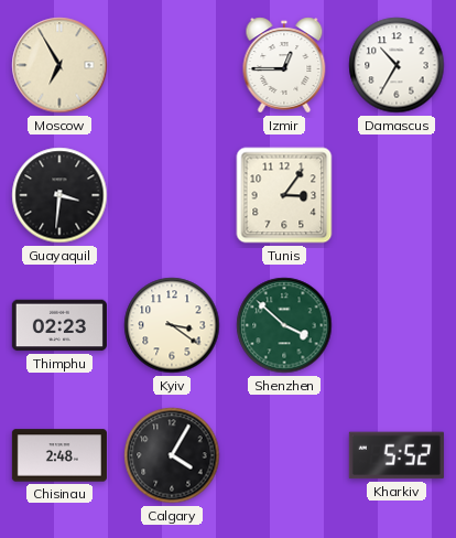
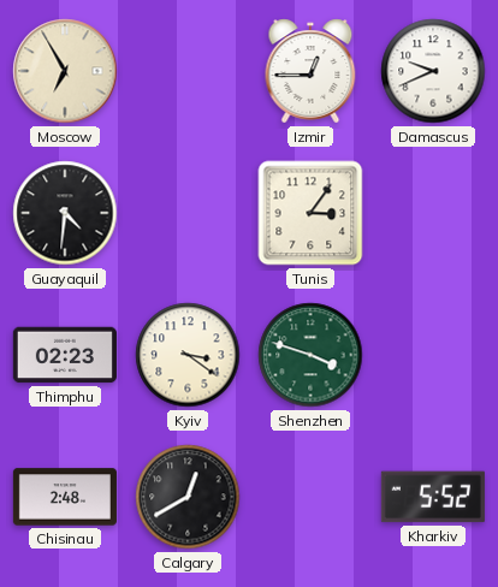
Damascus: 10:35 -> 9:41
Guayaquil: 3:31 -> 4:31
Shenzhen: 3:52 -> 3:48
Calgary: 4:05 -> 12:40
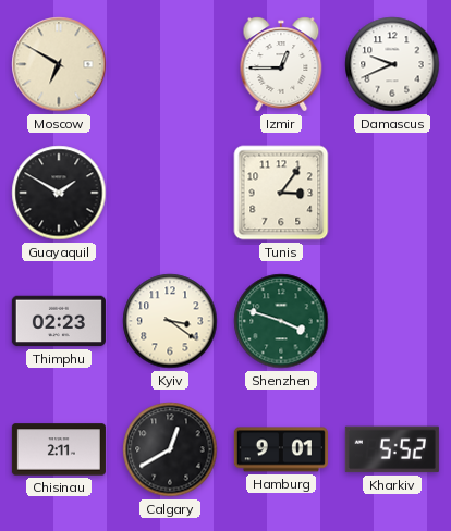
Moscow: 6:55 -> 6:50
Guayaquil: 4:31 -> 1:50
Chisinau: 2:48 -> 2:11
Hamburg: none -> 9:01
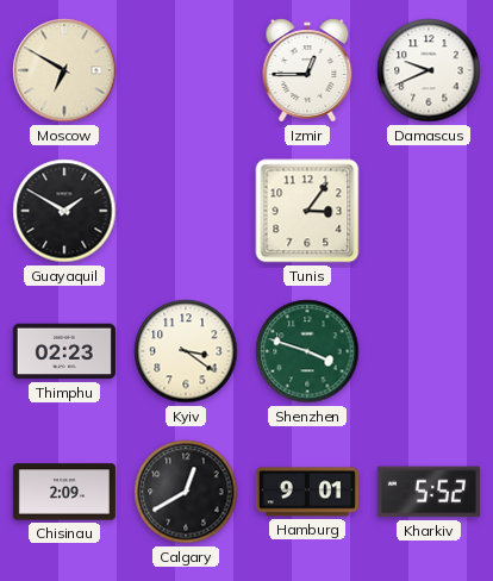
Chisinau: 2:11 -> 2:09
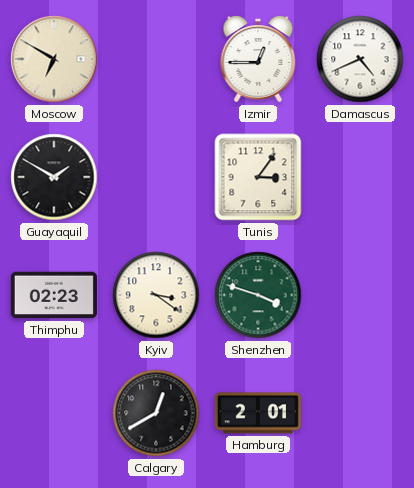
Damascus: 9:41 -> 4:41
Chisinau: 2:09 -> none
Hamburg: 9:01 -> 2:01
Kharkiv: 5:52 -> none
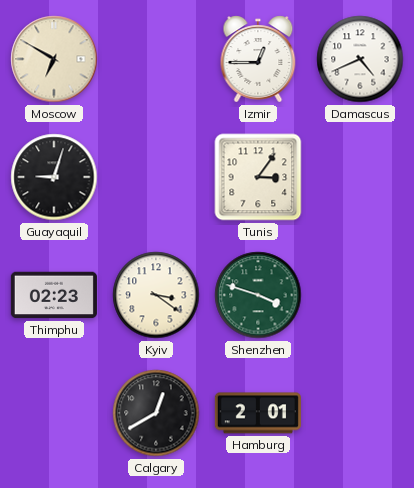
Guayaquil: 1:50 -> 9:03
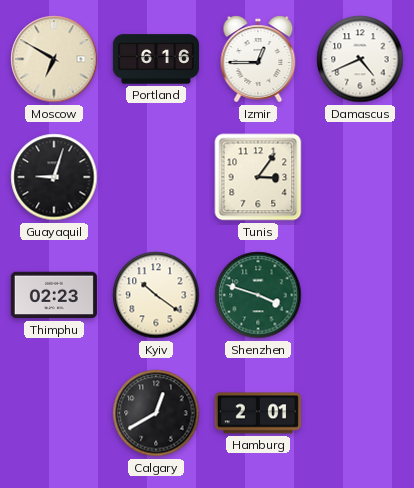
Portland: none -> 6:16
Kyiv: 3:21 -> 10:21
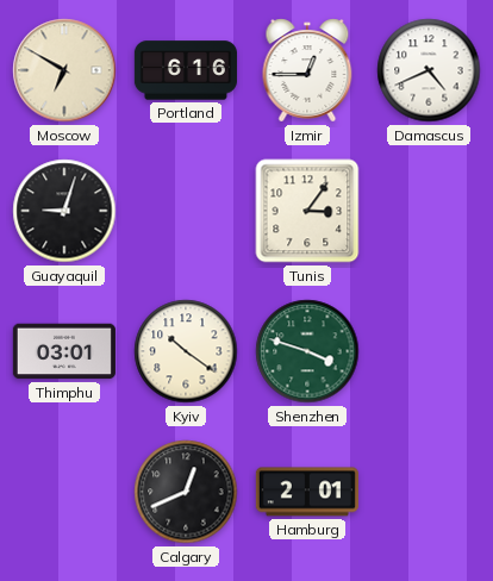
Thimphu: 02:23 -> 03:01
Calgary: 12:40 -> 12:41
